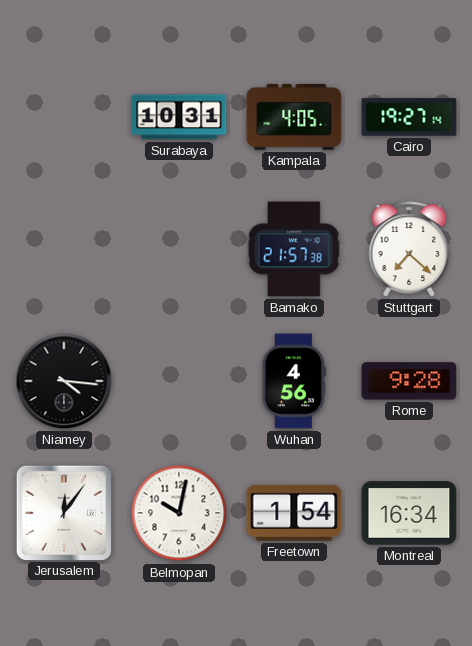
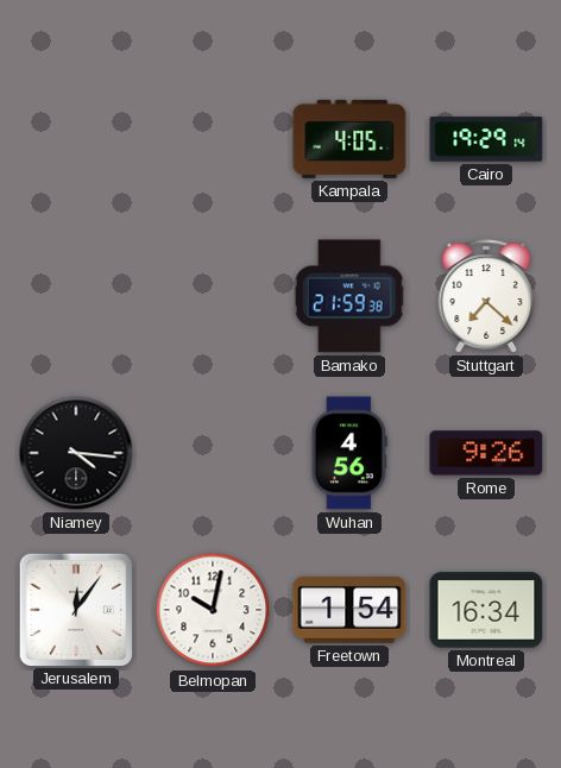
Surabaya: 10:31 -> none
Cairo: 19:27 -> 19:29
Bamako: 21:57 -> 21:59
Rome: 9:28 -> 9:26
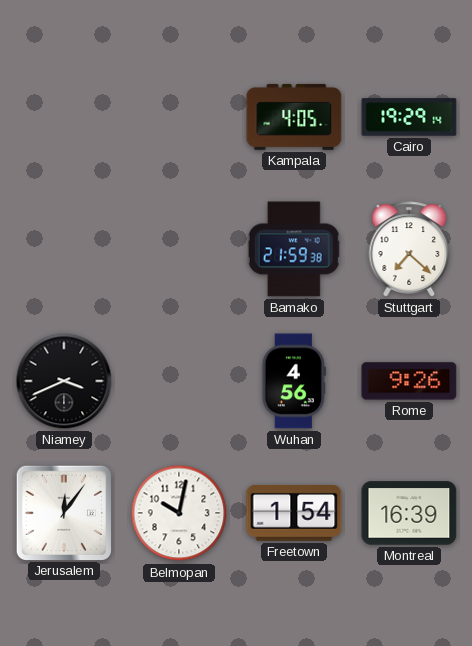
Niamey: 4:16 -> 3:41
Montreal: 16:34 -> 16:39
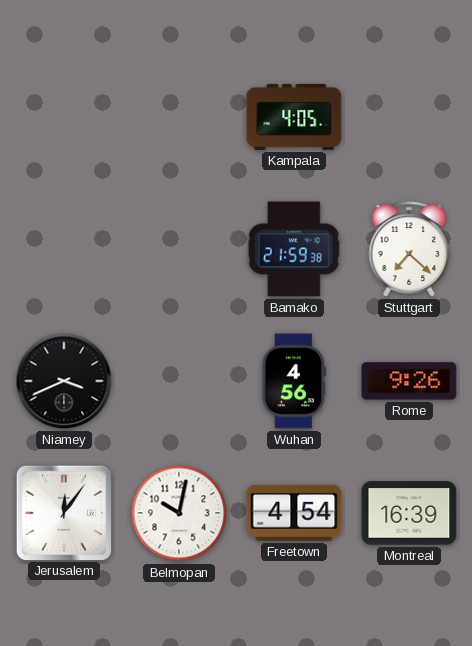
Cairo: 19:29 -> none
Freetown: 1:54 -> 4:54
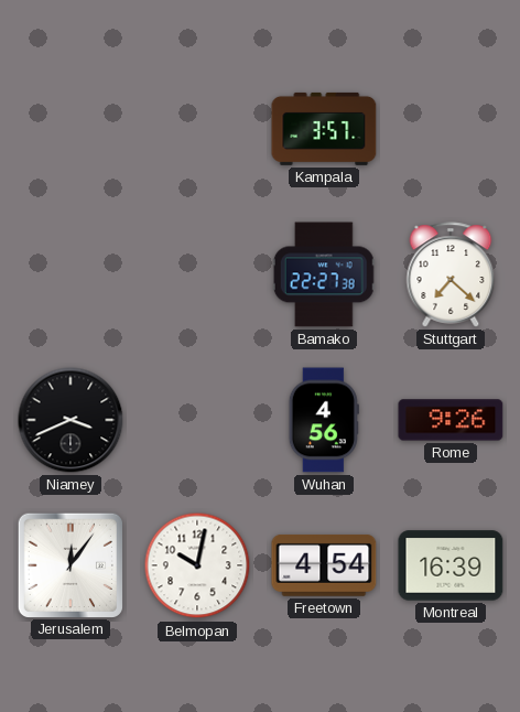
Kampala: 4:05 -> 3:57
Bamako: 21:59 -> 22:27
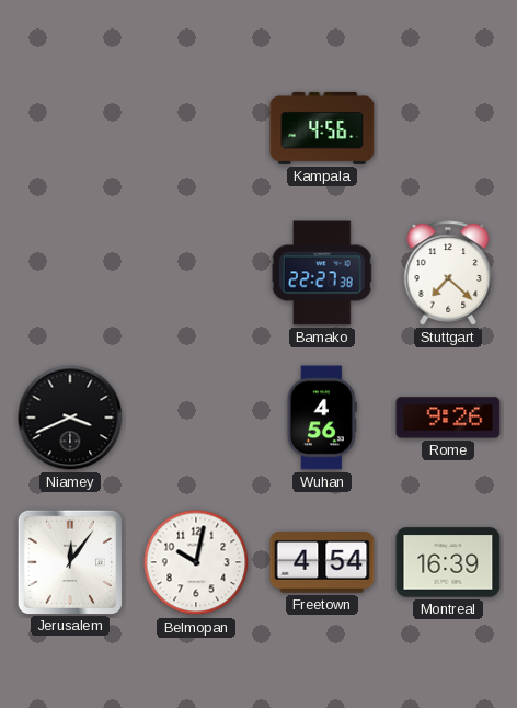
Kampala: 3:57 -> 4:56
